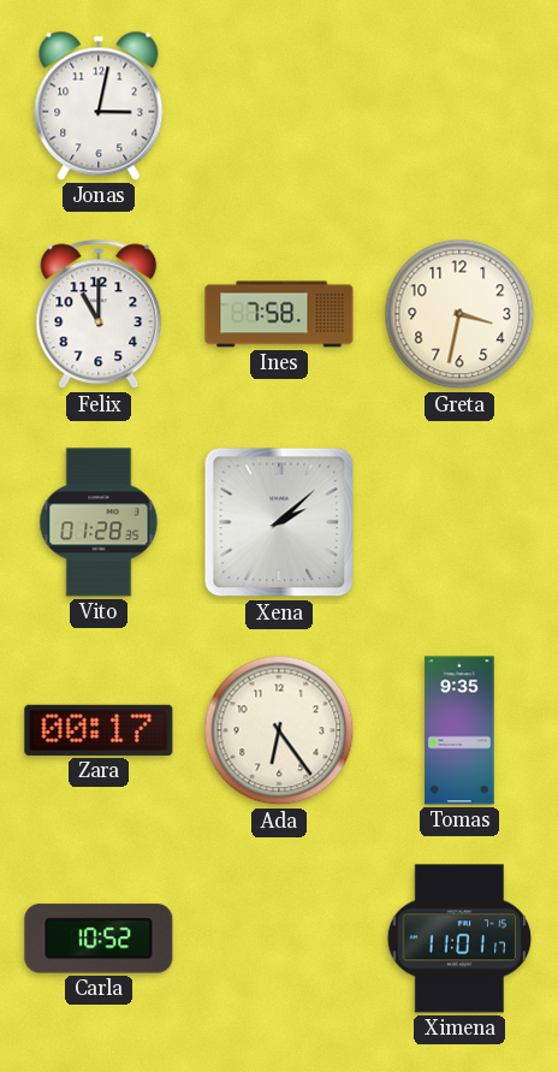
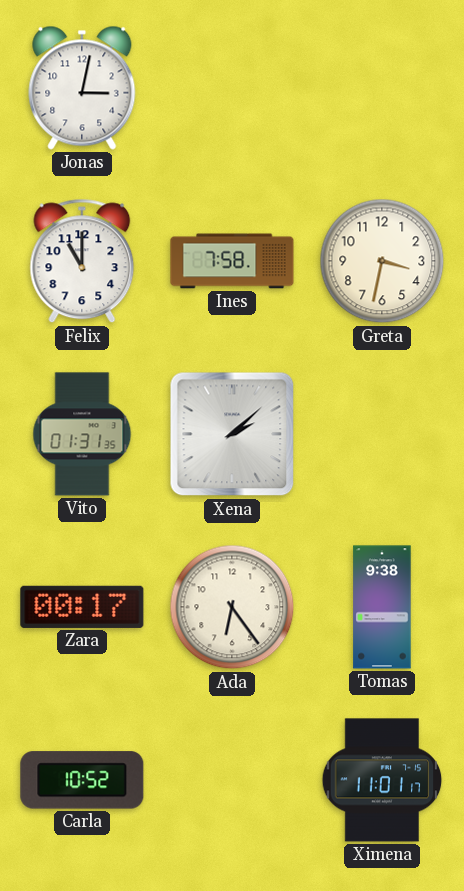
Vito: 01:28 -> 01:31
Tomas: 9:35 -> 9:38
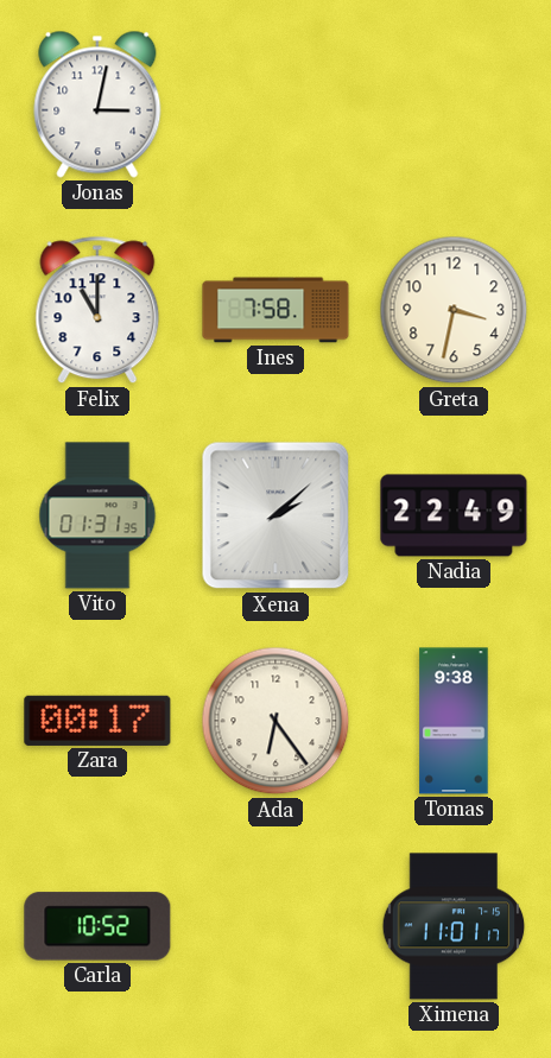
Nadia: none -> 22:49
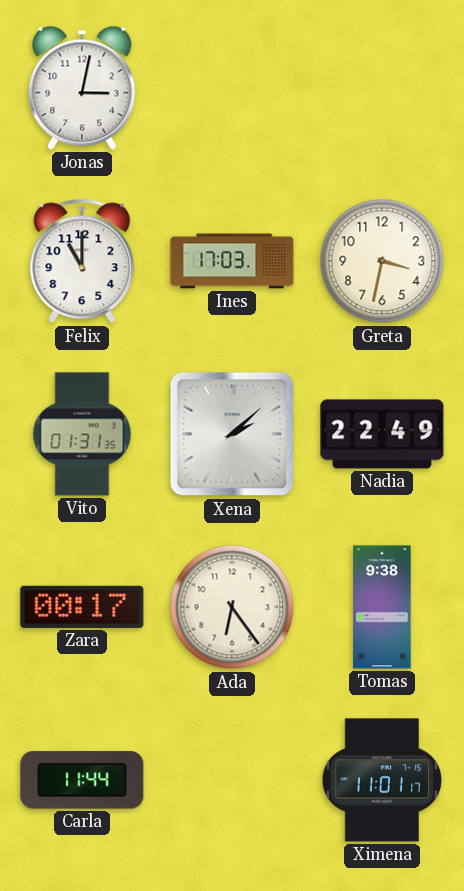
Ines: 7:58 -> 17:03
Carla: 10:52 -> 11:44
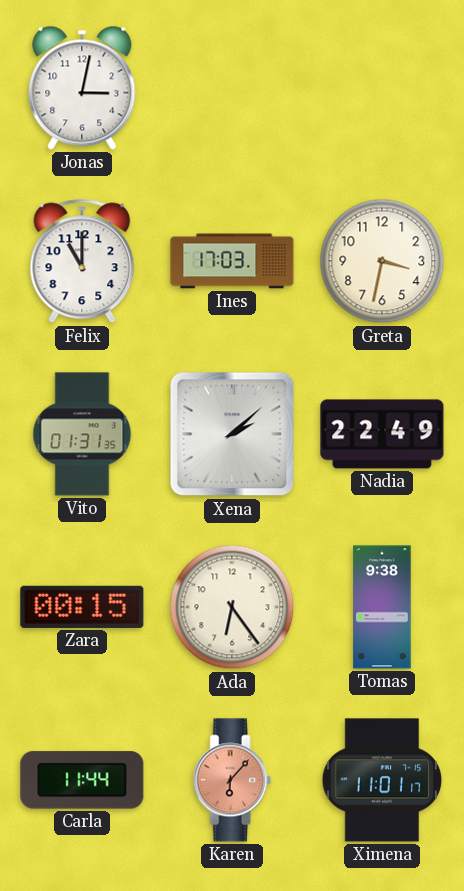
Zara: 00:17 -> 00:15
Karen: none -> 6:07
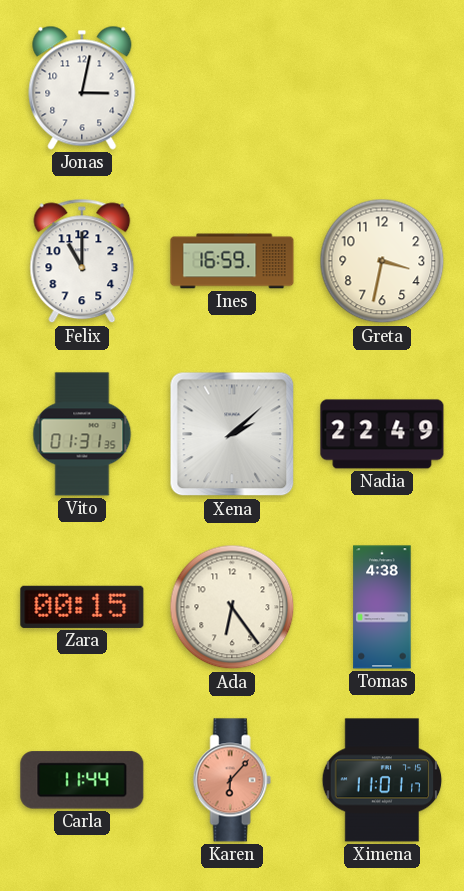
Ines: 17:03 -> 16:59
Tomas: 9:38 -> 4:38
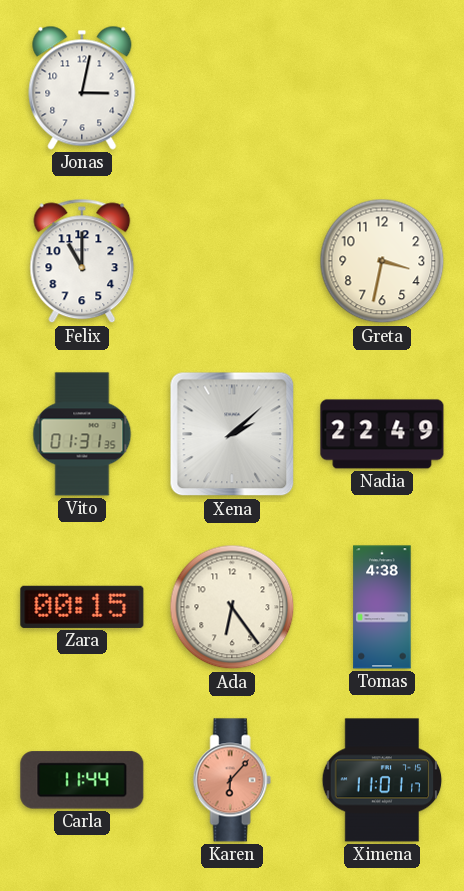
Ines: 16:59 -> none
